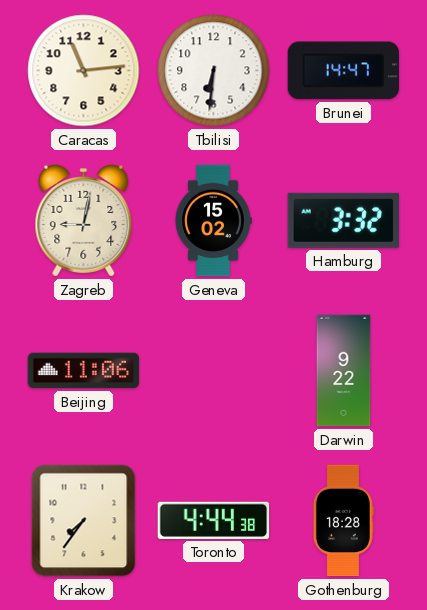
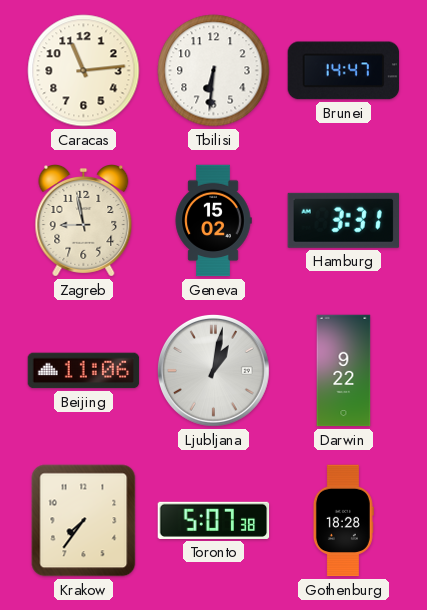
Zagreb: 9:02 -> 8:58
Hamburg: 3:32 -> 3:31
Ljubljana: none -> 1:02
Toronto: 4:44 -> 5:07
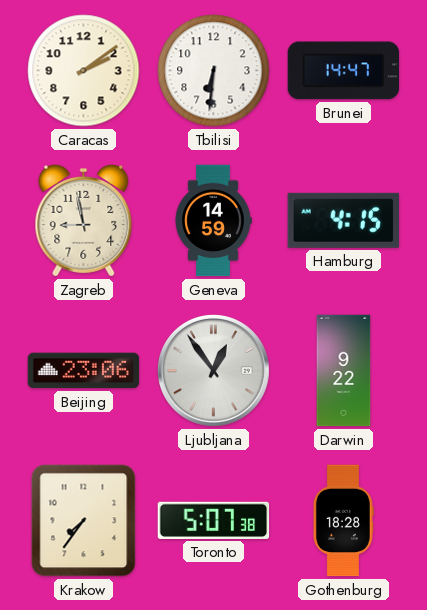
Caracas: 11:14 -> 2:09
Geneva: 15:02 -> 14:59
Hamburg: 3:31 -> 4:15
Beijing: 11:06 -> 23:06
Ljubljana: 1:02 -> 12:54
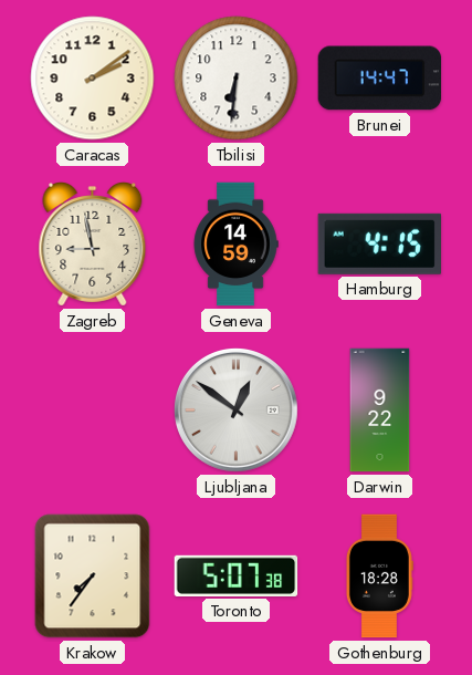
Beijing: 23:06 -> none
Ljubljana: 12:54 -> 12:51
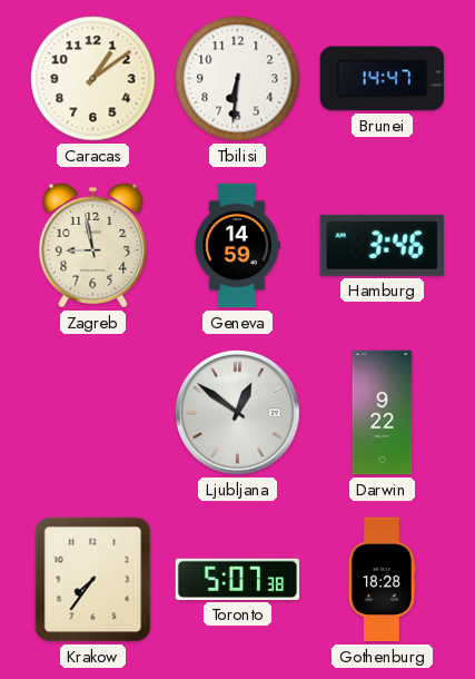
Caracas: 2:09 -> 1:09
Hamburg: 4:15 -> 3:46
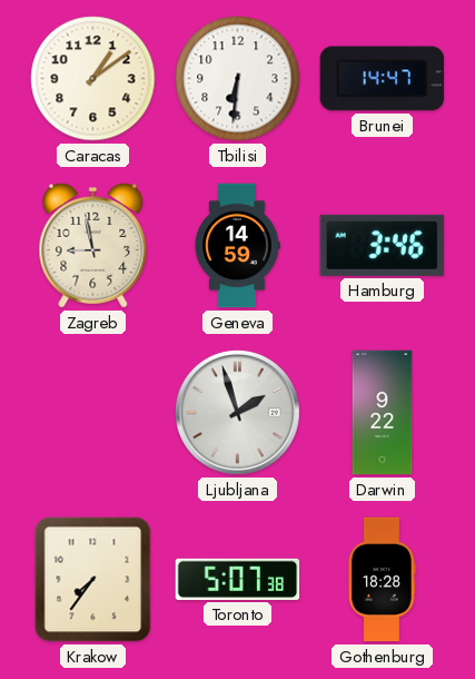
Ljubljana: 12:51 -> 1:57
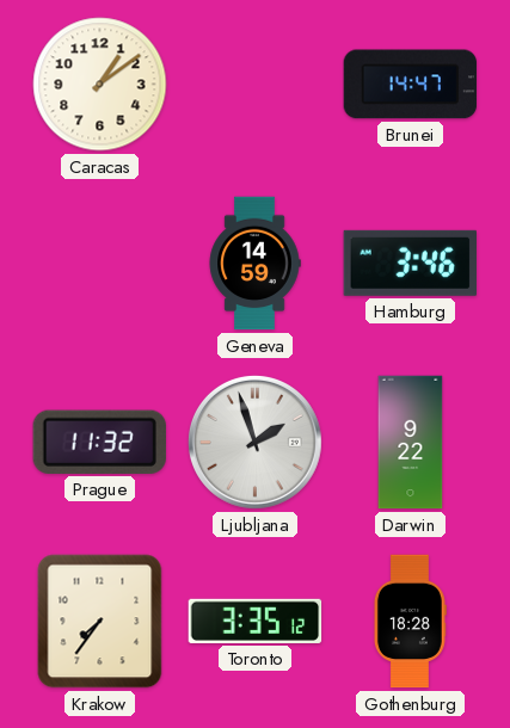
Tbilisi: 6:31 -> none
Zagreb: 8:58 -> none
Prague: none -> 11:32
Toronto: 5:07 -> 3:35
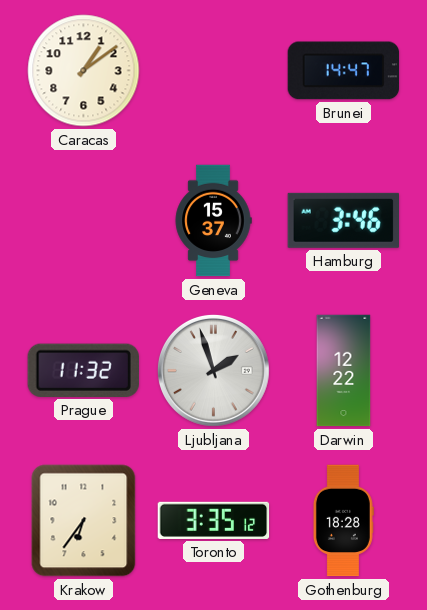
Geneva: 14:59 -> 15:37
Darwin: 9:22 -> 12:22
Krakow: 7:36 -> 6:36
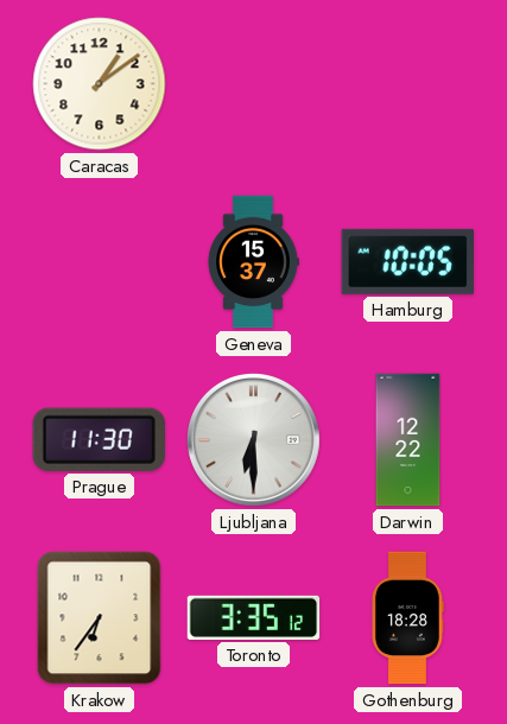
Brunei: 14:47 -> none
Hamburg: 3:46 -> 10:05
Prague: 11:32 -> 11:30
Ljubljana: 1:57 -> 6:30
